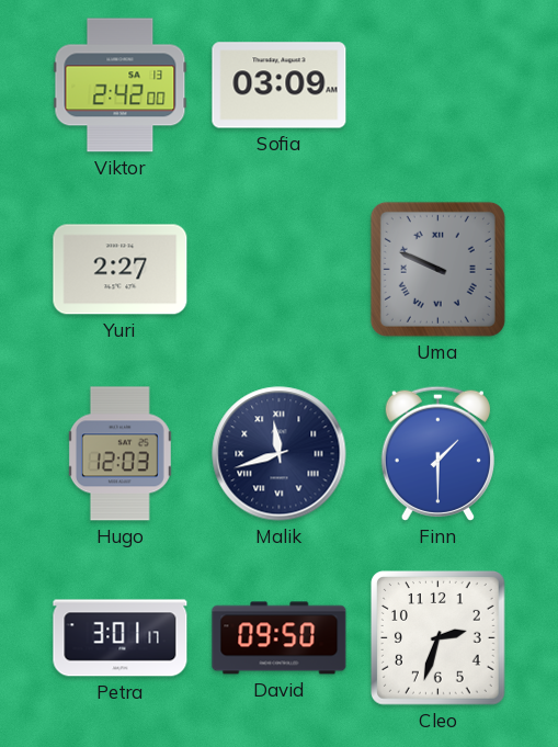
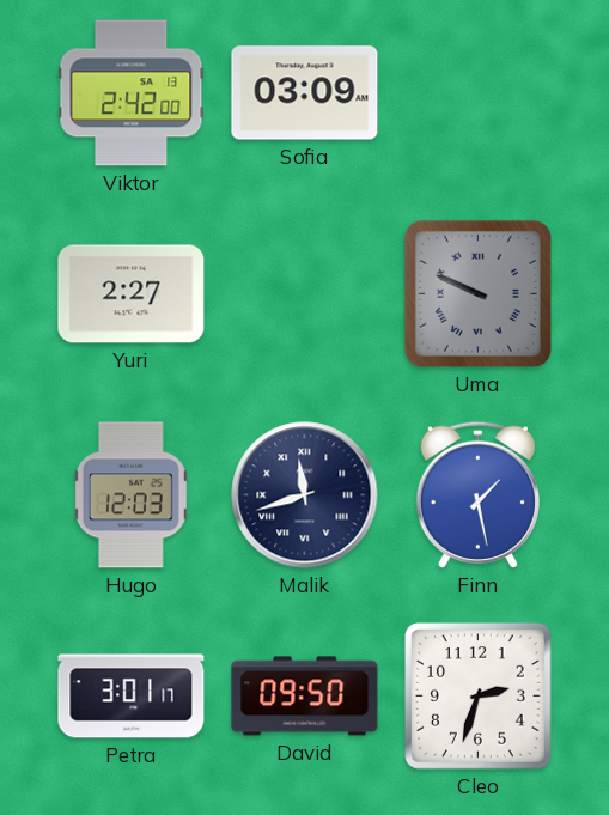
Finn: 1:30 -> 1:28
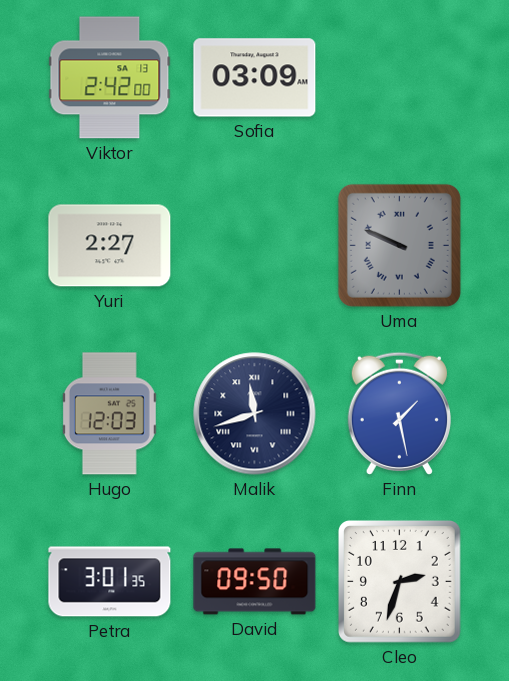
Petra: 3:01:17 -> 3:01:35
